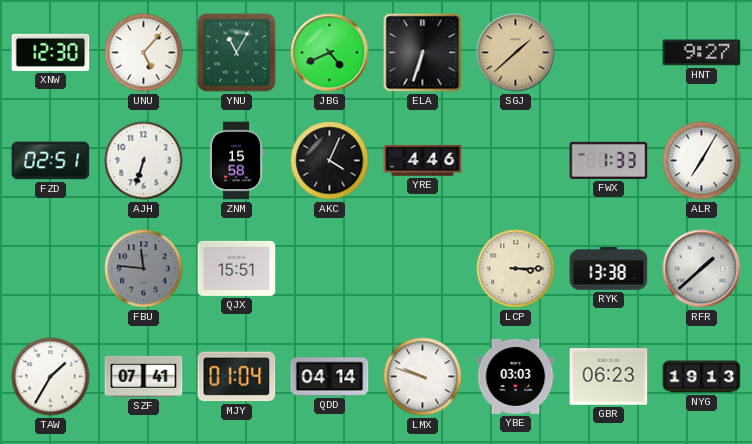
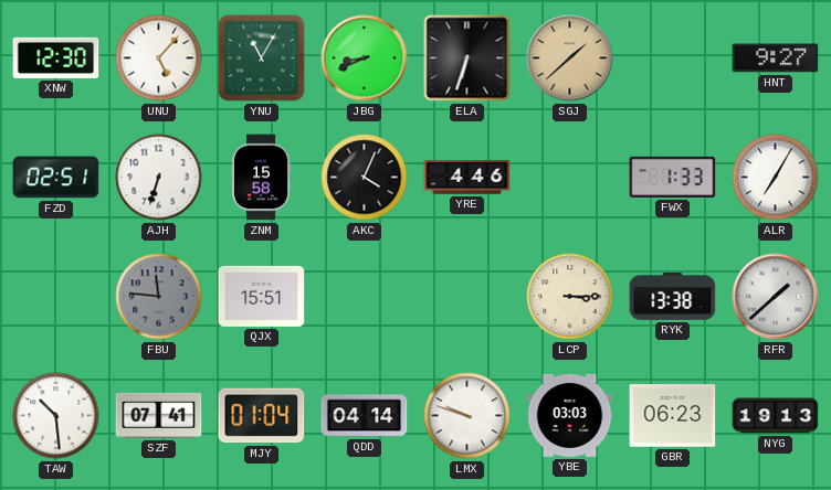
JBG: 4:41 -> 8:41
TAW: 1:35 -> 10:29
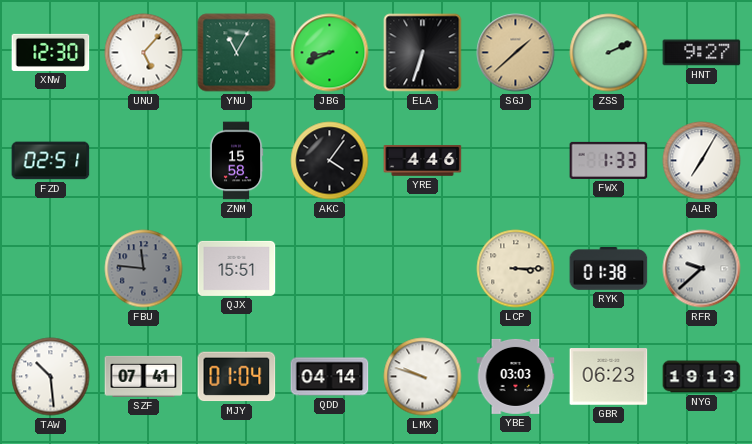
ZSS: none -> 2:11
AJH: 6:33 -> none
AKC: 4:04 -> 4:06
RYK: 13:38 -> 01:38
RFR: 1:38 -> 9:38
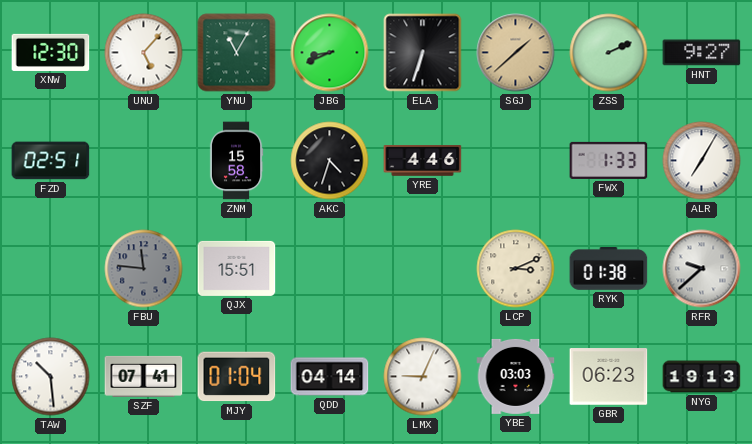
AKC: 4:06 -> 4:33
LCP: 3:15 -> 3:11
LMX: 9:48 -> 9:04
